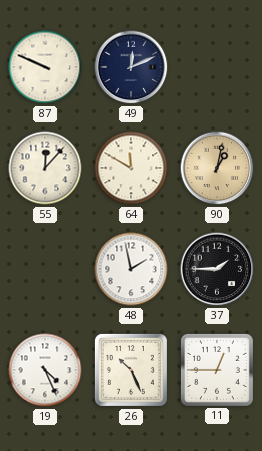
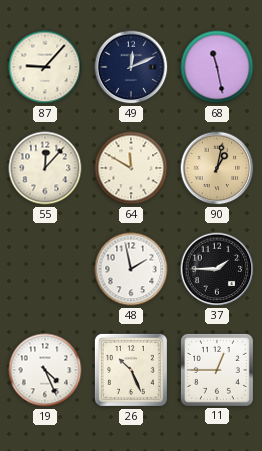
87: 9:49 -> 9:07
68: none -> 11:28
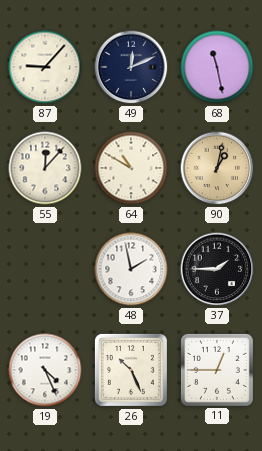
64: 11:50 -> 10:50
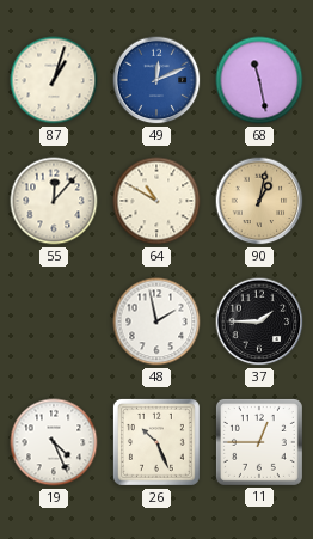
87: 9:07 -> 1:03
49 dial: navy -> blue
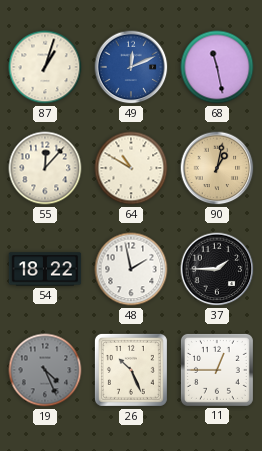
54: none -> 18:22
19 dial: white -> grey
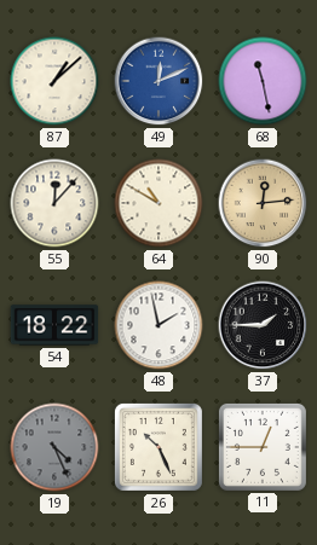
87: 1:03 -> 1:08
90: 1:02 -> 12:14
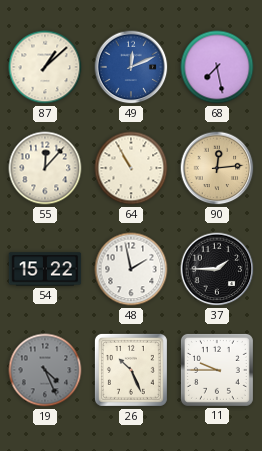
68: 11:28 -> 7:28
64: 10:50 -> 10:55
54: 18:22 -> 15:22
11: 12:45 -> 9:45
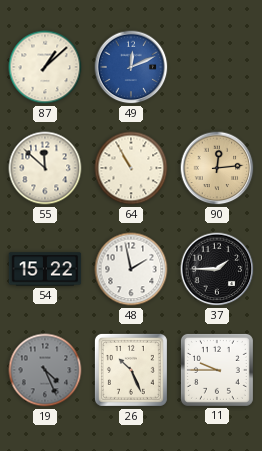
68: 7:28 -> none
55: 12:07 -> 11:52
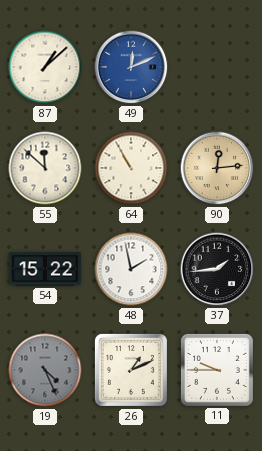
37: 1:45 -> 1:44
26: 10:26 -> 1:11
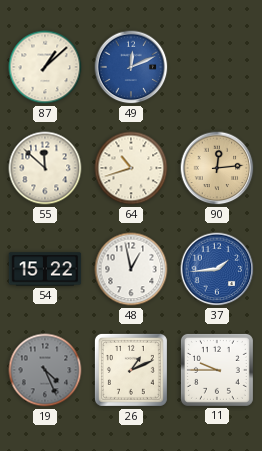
64: 10:55 -> 10:42
48: 1:58 -> 12:58
37 dial: black -> blue
